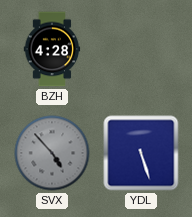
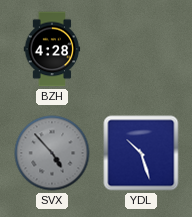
YDL: 5:27 -> 10:27
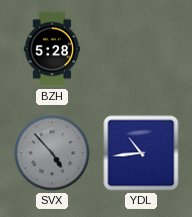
BZH: 4:28 -> 5:28
YDL: 10:27 -> 10:44
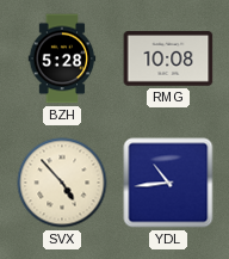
RMG: none -> 10:08
SVX dial: grey -> cream
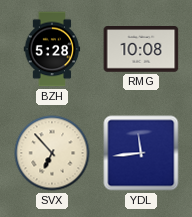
SVX: 4:53 -> 6:53
YDL: 10:44 -> 11:44
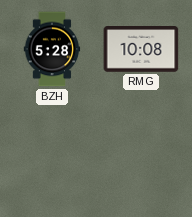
SVX: 6:53 -> none
YDL: 11:44 -> none
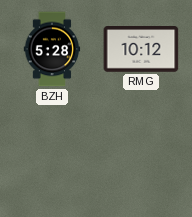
RMG: 10:08 -> 10:12
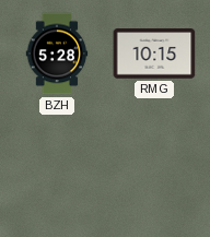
RMG: 10:12 -> 10:15
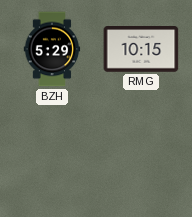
BZH: 5:28 -> 5:29
